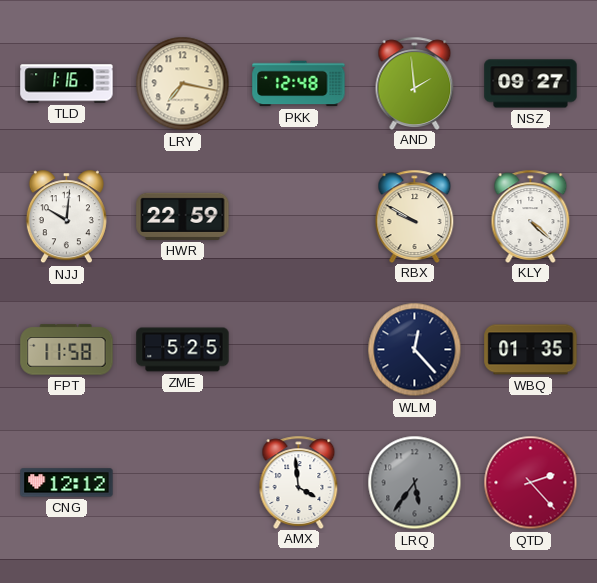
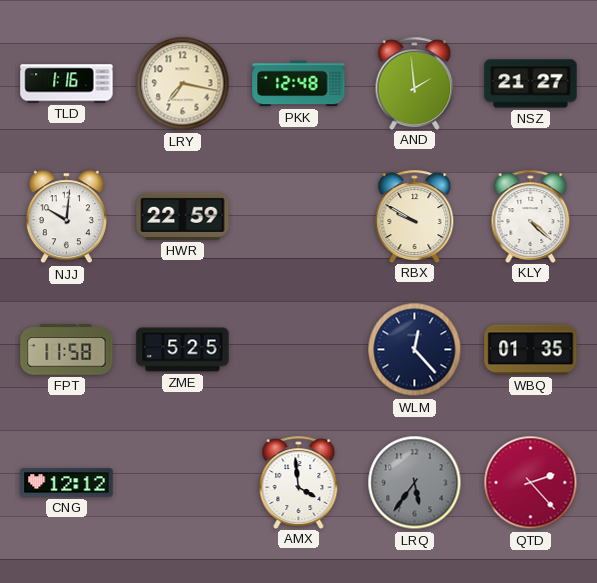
NSZ: 09:27 -> 21:27
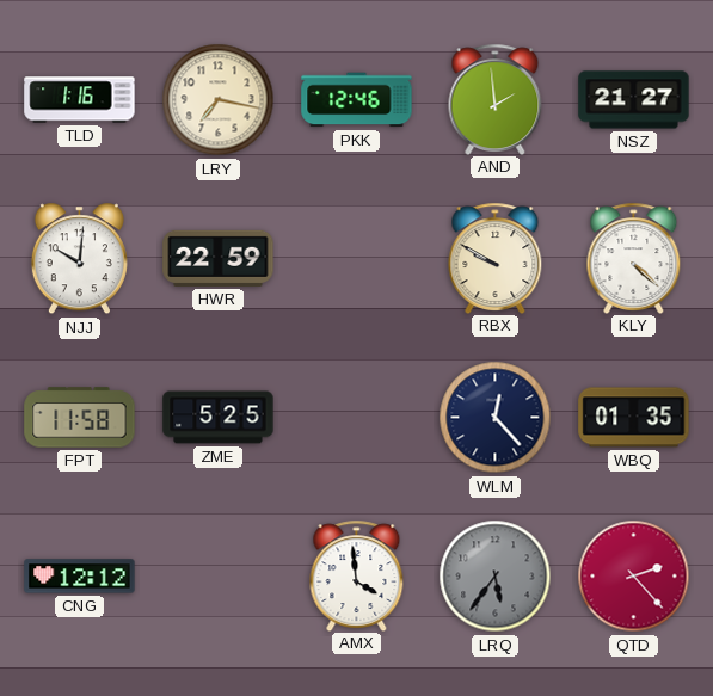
PKK: 12:48 -> 12:46
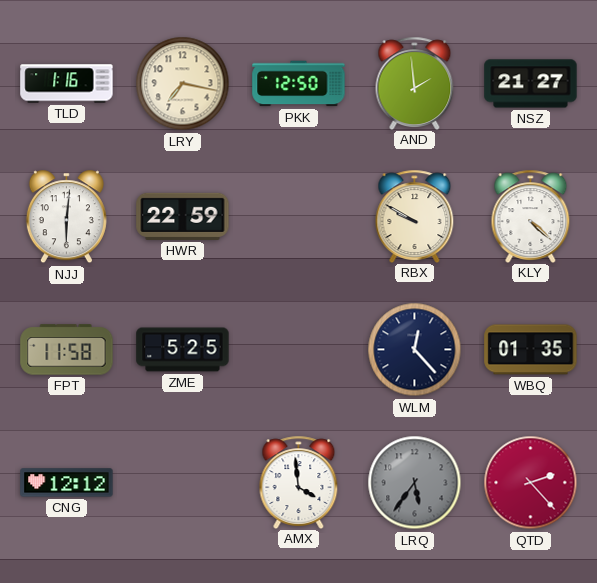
PKK: 12:46 -> 12:50
NJJ: 10:01 -> 6:01
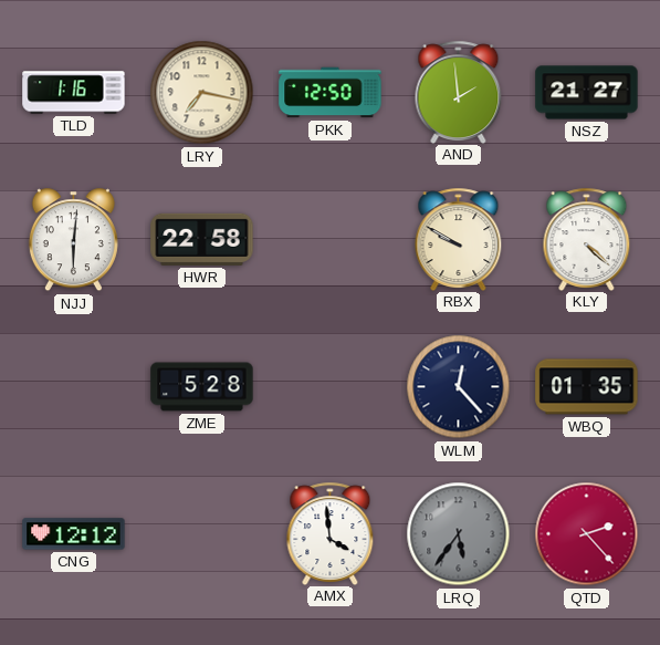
HWR: 22:59 -> 22:58
FPT: 11:58 -> none
ZME: 5:25 -> 5:28
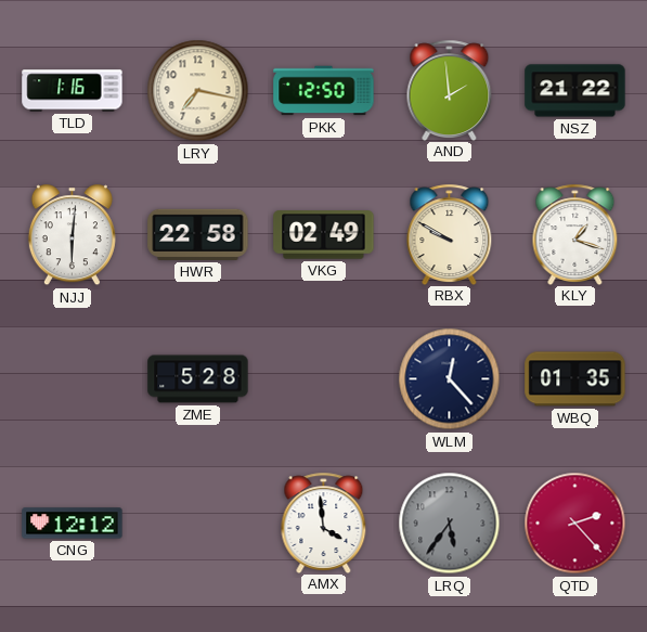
NSZ: 21:27 -> 21:22
VKG: none -> 02:49
KLY: 4:22 -> 1:18
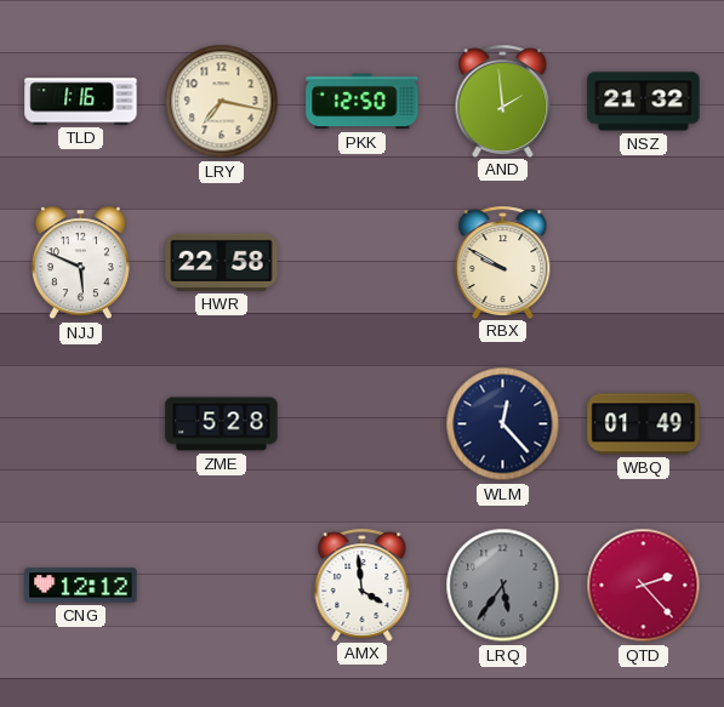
NSZ: 21:22 -> 21:32
NJJ: 6:01 -> 5:49
VKG: 02:49 -> none
KLY: 1:18 -> none
WBQ: 01:35 -> 01:49
